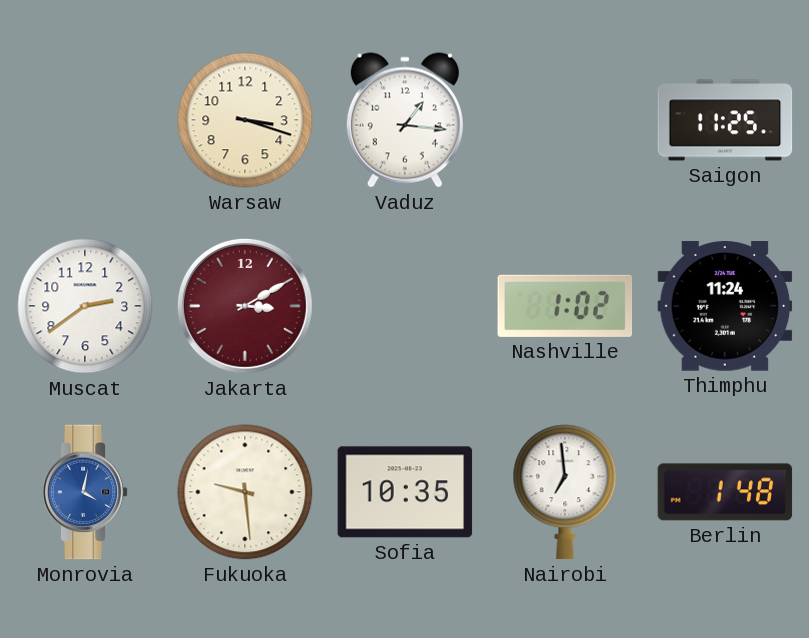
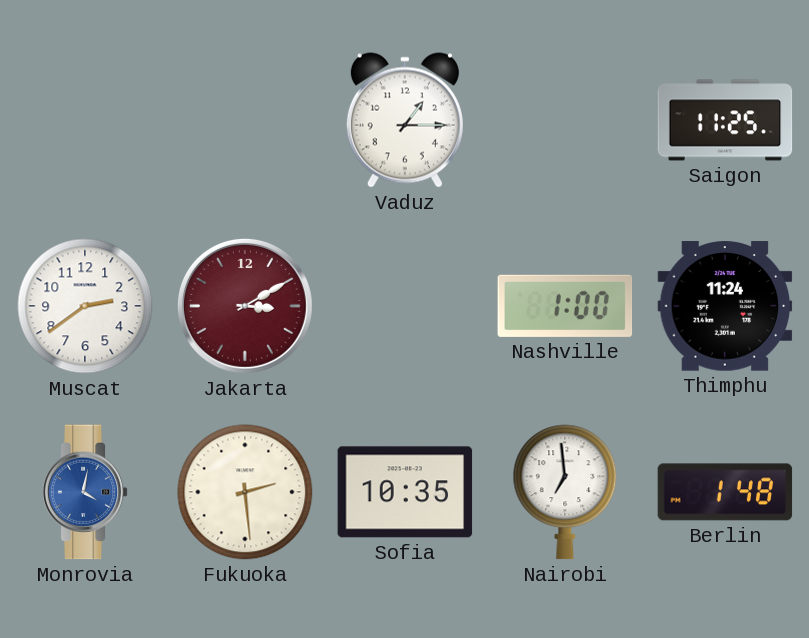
Warsaw: 3:18 -> none
Vaduz: 1:16 -> 1:15
Nashville: 1:02 -> 1:00
Fukuoka: 9:29 -> 2:29
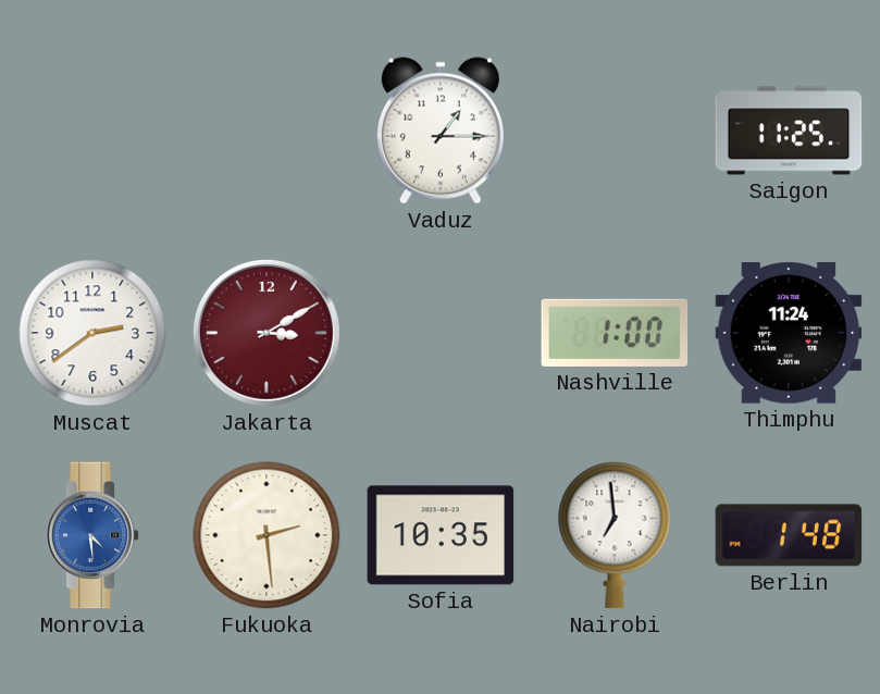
Monrovia: 4:02 -> 4:29
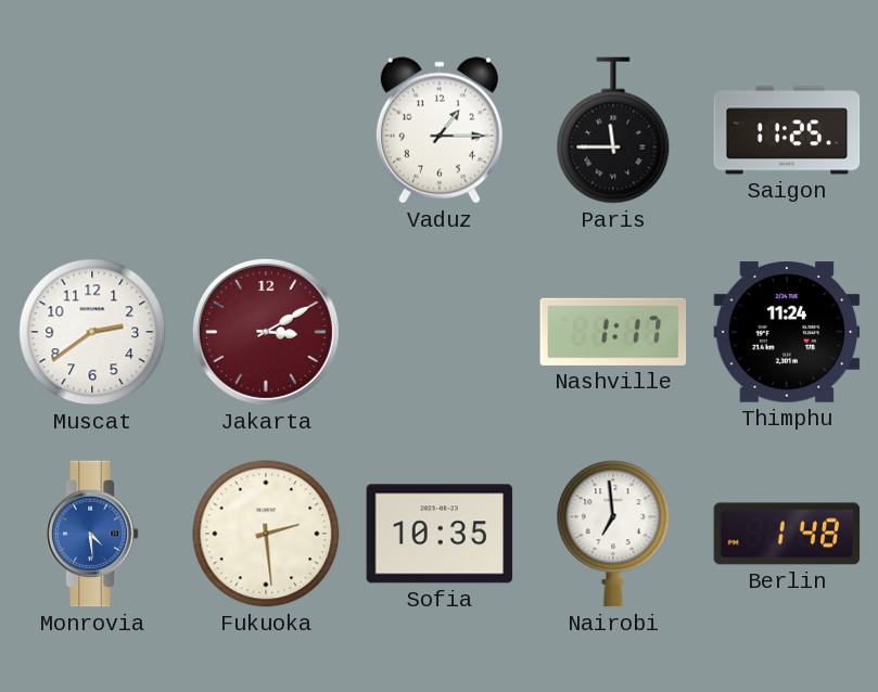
Paris: none -> 11:45
Nashville: 1:00 -> 1:17
